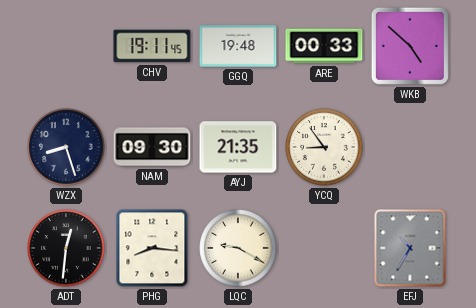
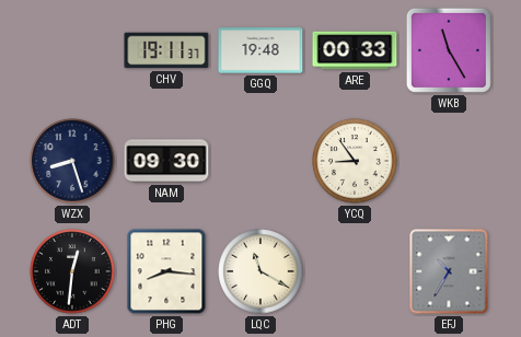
CHV: 19:11:45 -> 19:11:37
WKB: 4:52 -> 11:25
AYJ: 21:35 -> none
LQC: 9:20 -> 11:20
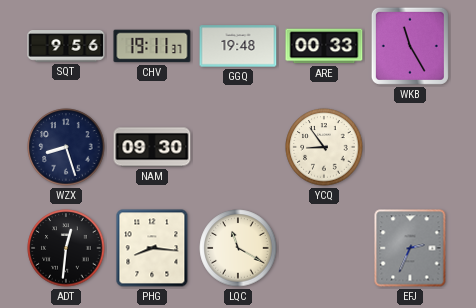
SQT: none -> 9:56
EFJ: 10:35 -> 2:34
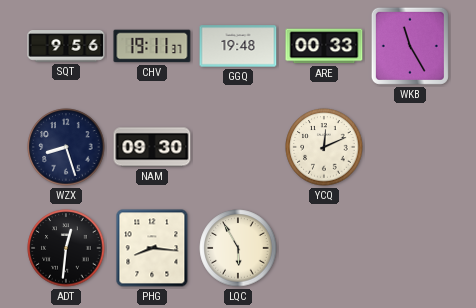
YCQ: 8:54 -> 12:11
LQC: 11:20 -> 5:55
EFJ: 2:34 -> none
